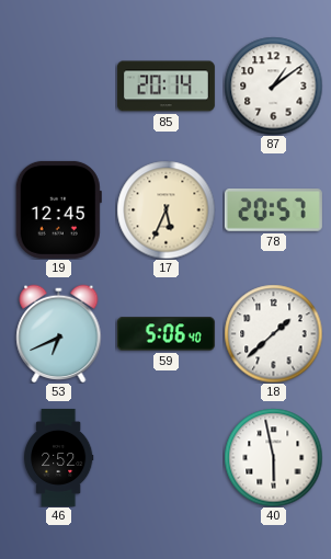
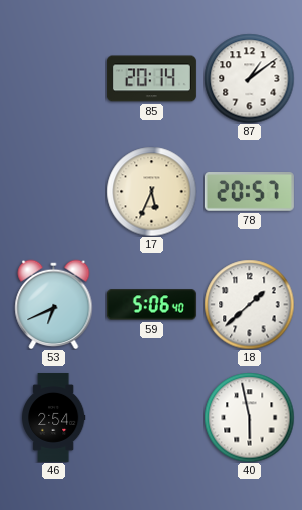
19: 12:45 -> none
46: 2:52 -> 2:54
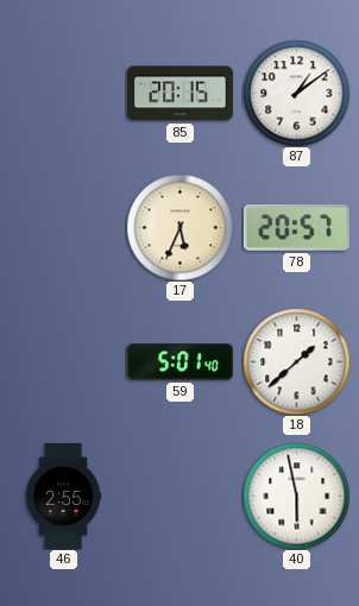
85: 20:14 -> 20:15
53: 6:41 -> none
59: 5:06 -> 5:01
46: 2:54 -> 2:55
